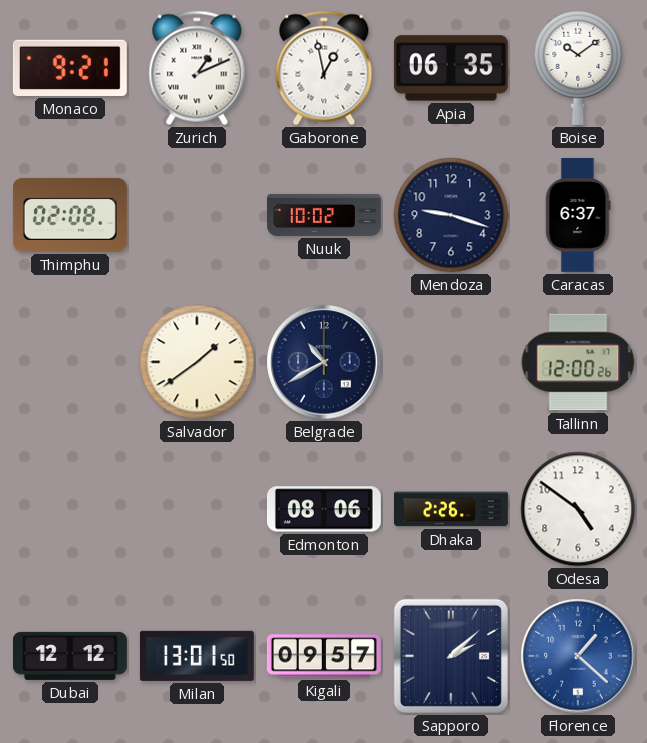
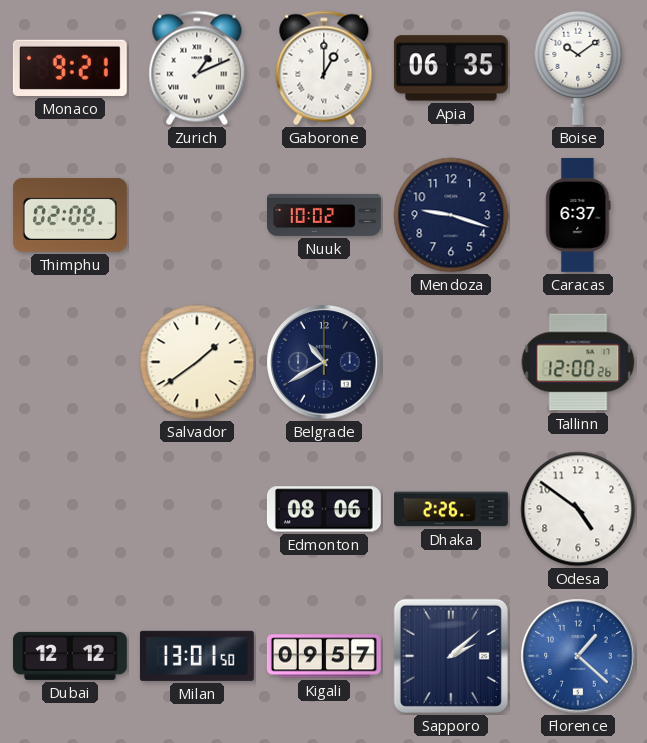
Gaborone: 12:58 -> 1:00
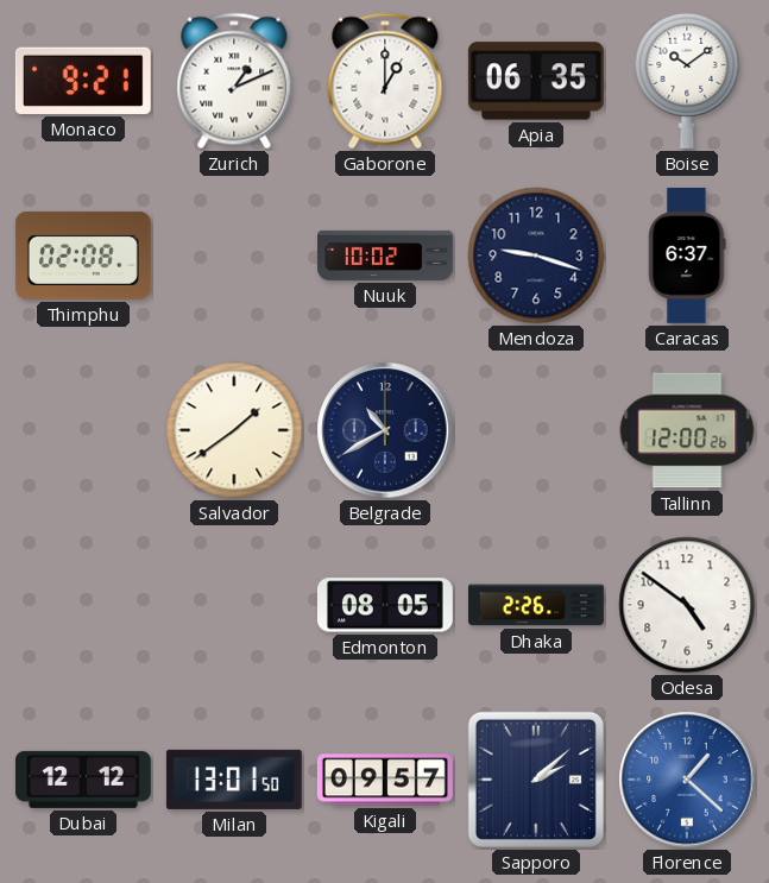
Edmonton: 08:06 -> 08:05
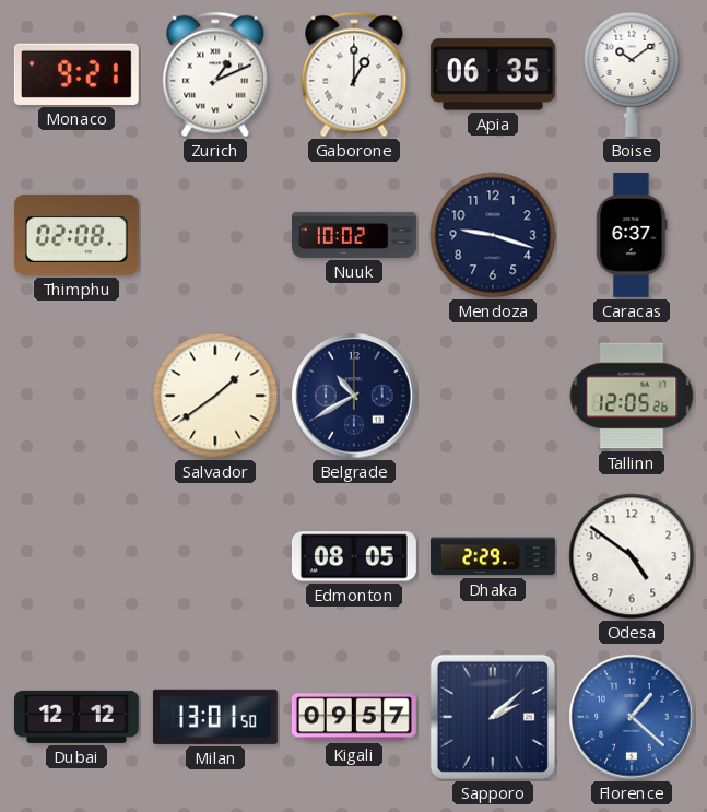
Tallinn: 12:00 -> 12:05
Dhaka: 2:26 -> 2:29
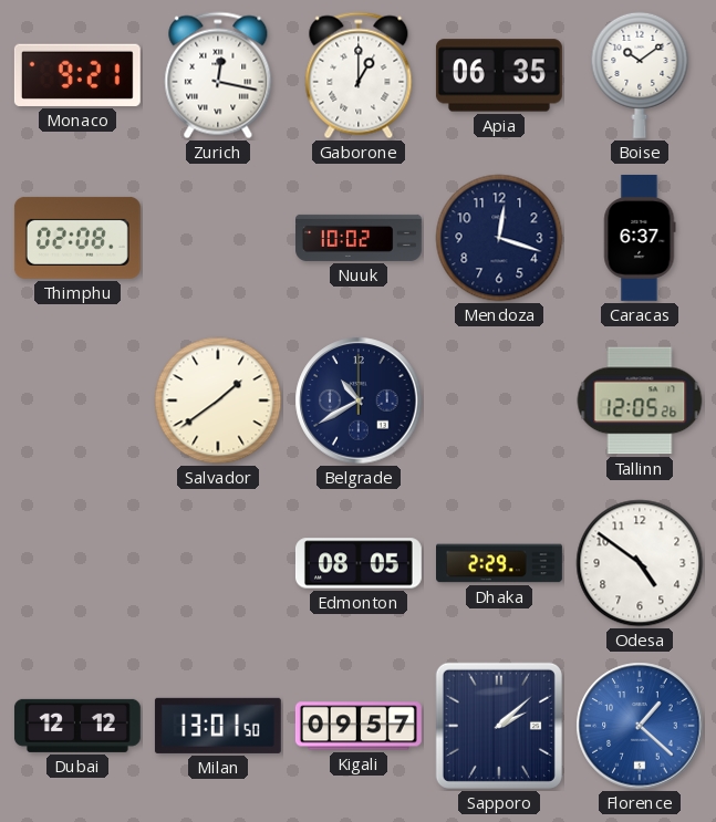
Zurich: 1:11 -> 12:17
Mendoza: 9:18 -> 12:18
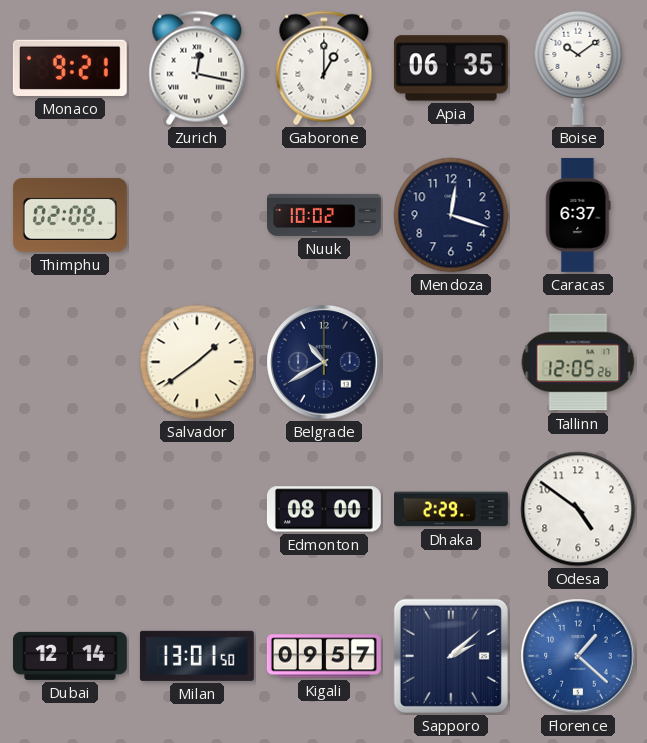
Edmonton: 08:05 -> 08:00
Dubai: 12:12 -> 12:14
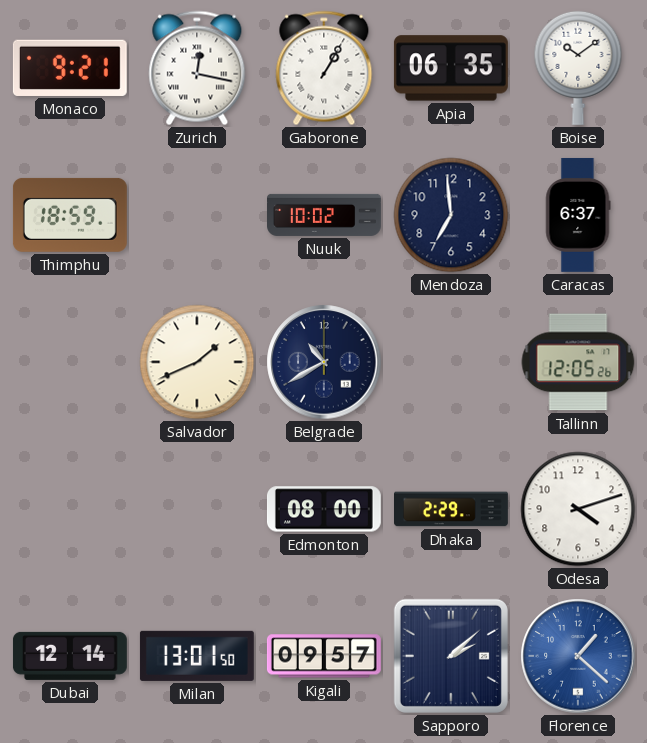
Gaborone: 1:00 -> 1:05
Thimphu: 02:08 -> 18:59
Mendoza: 12:18 -> 6:59
Salvador: 1:39 -> 1:41
Odesa: 4:51 -> 4:12
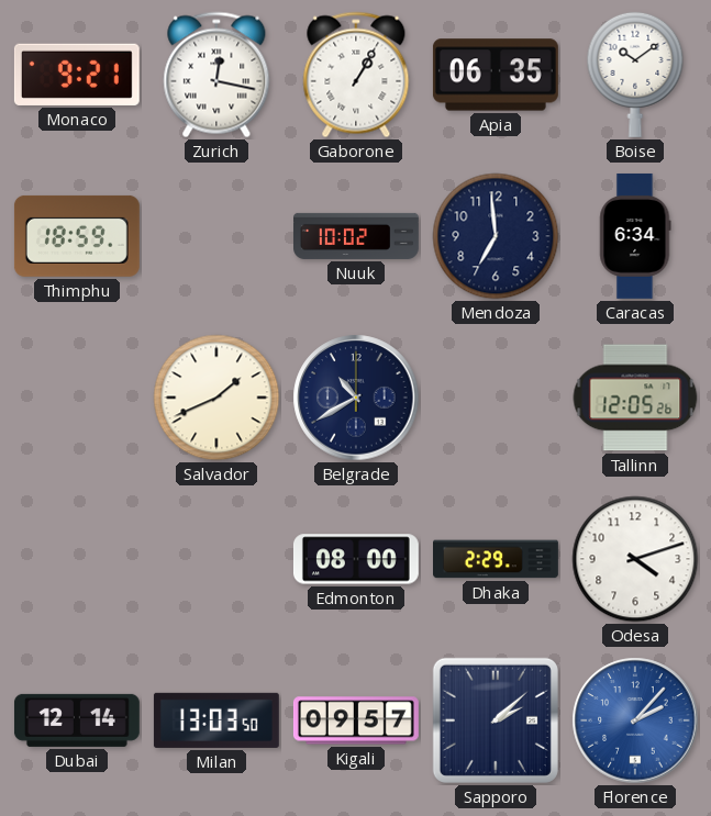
Caracas: 6:37 -> 6:34
Milan: 13:01 -> 13:03
Florence: 1:22 -> 2:07
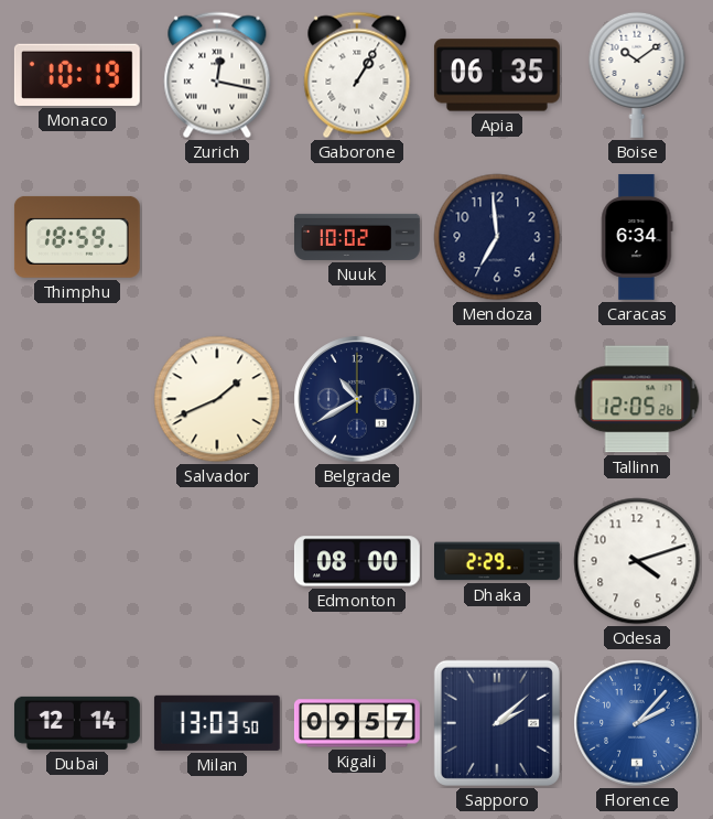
Monaco: 9:21 -> 10:19
